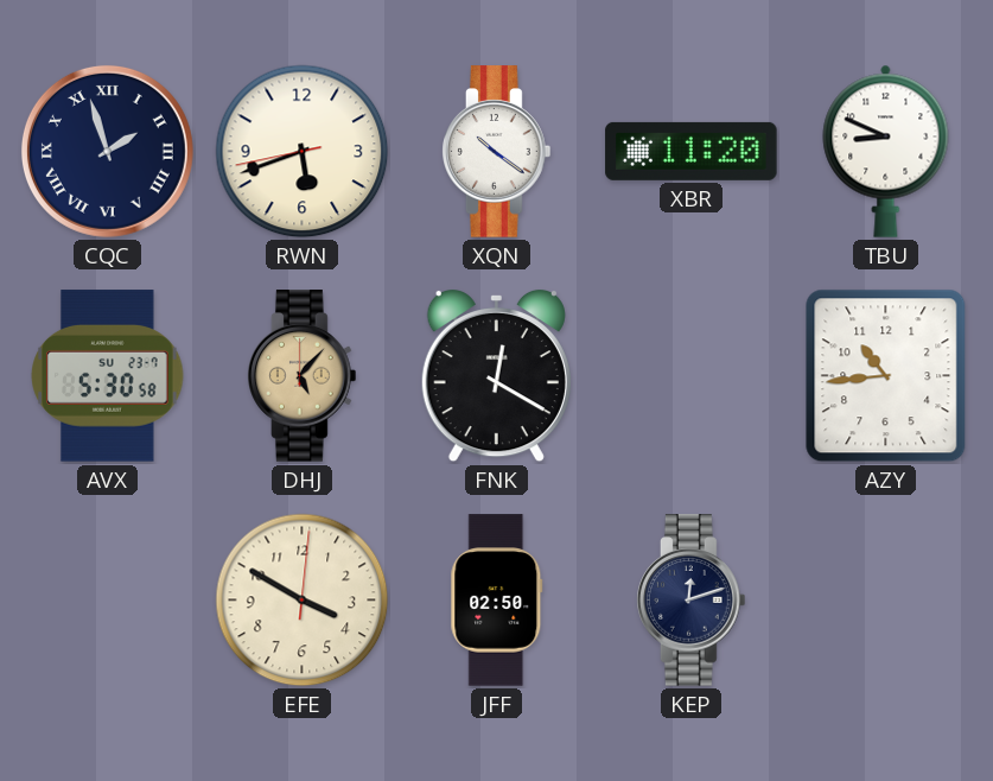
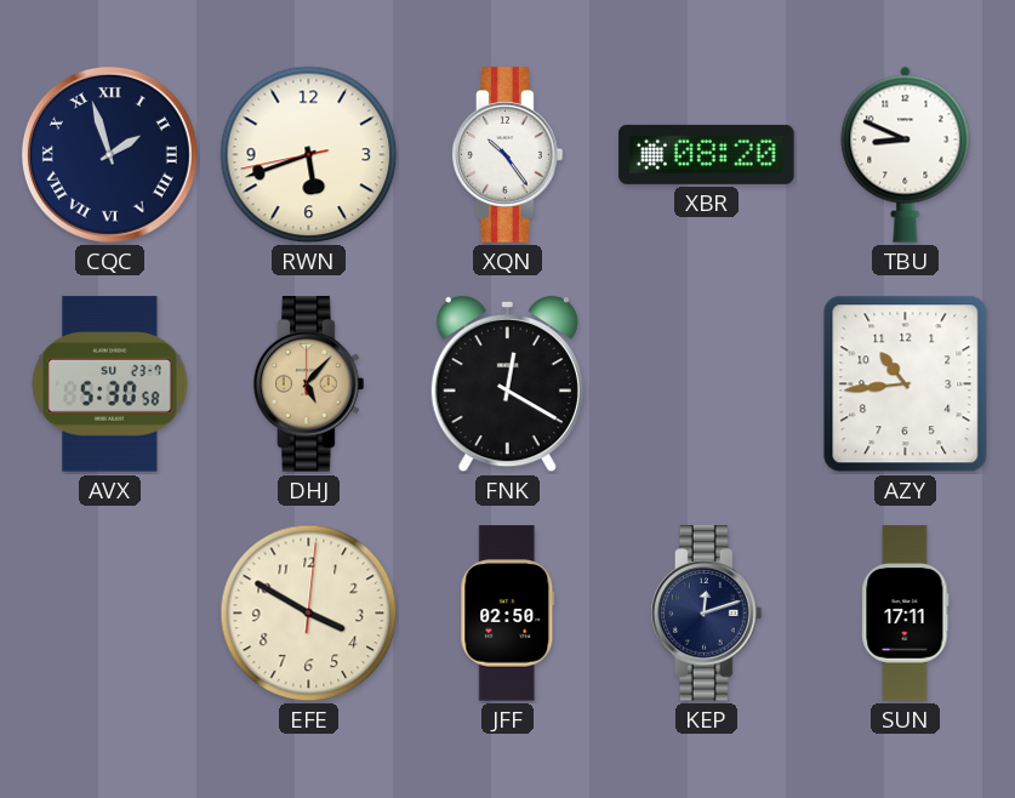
XQN: 10:21 -> 10:24
XBR: 11:20 -> 08:20
SUN: none -> 17:11
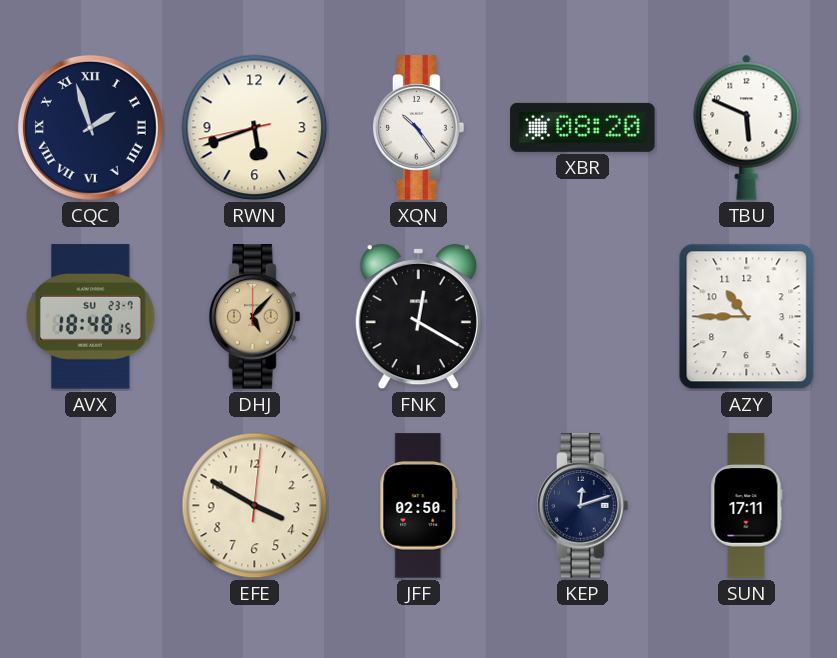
TBU: 8:49 -> 5:49
AVX: 5:30 -> 18:48
AZY: 10:44 -> 10:45
